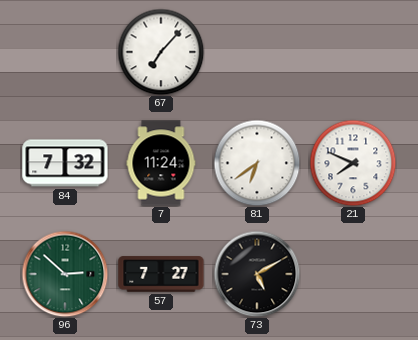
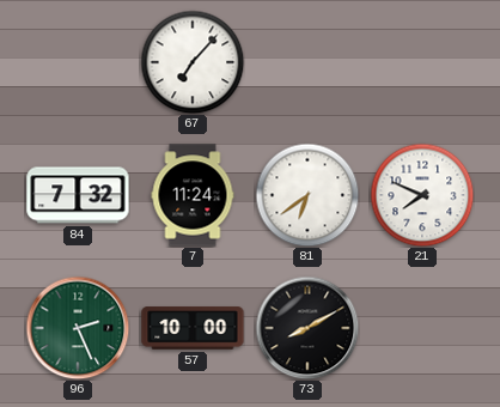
96: 2:52 -> 2:26
57: 7:27 -> 10:00
73: 5:10 -> 8:10
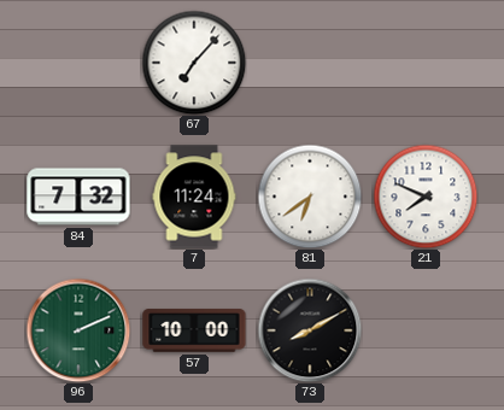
96: 2:26 -> 2:11
